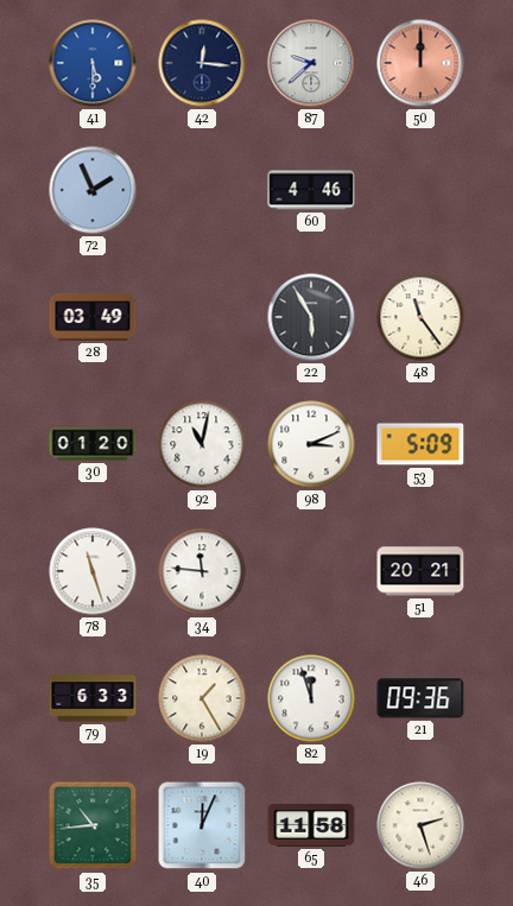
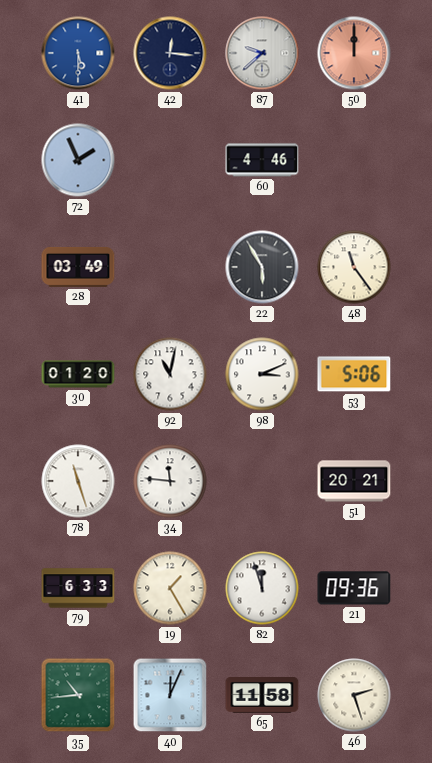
53: 5:09 -> 5:06
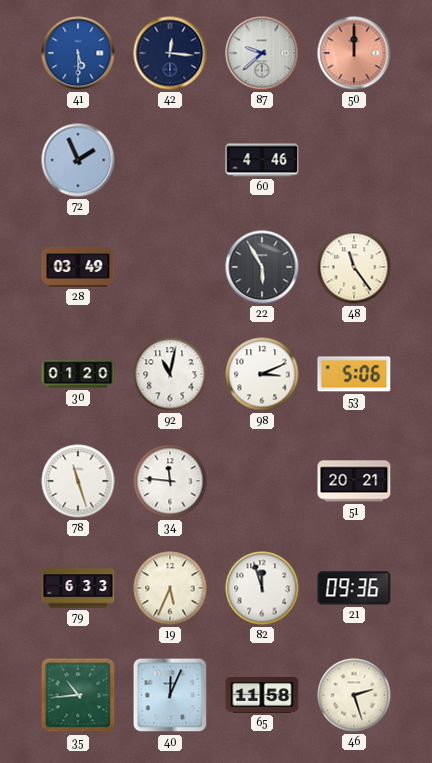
19: 1:25 -> 5:34
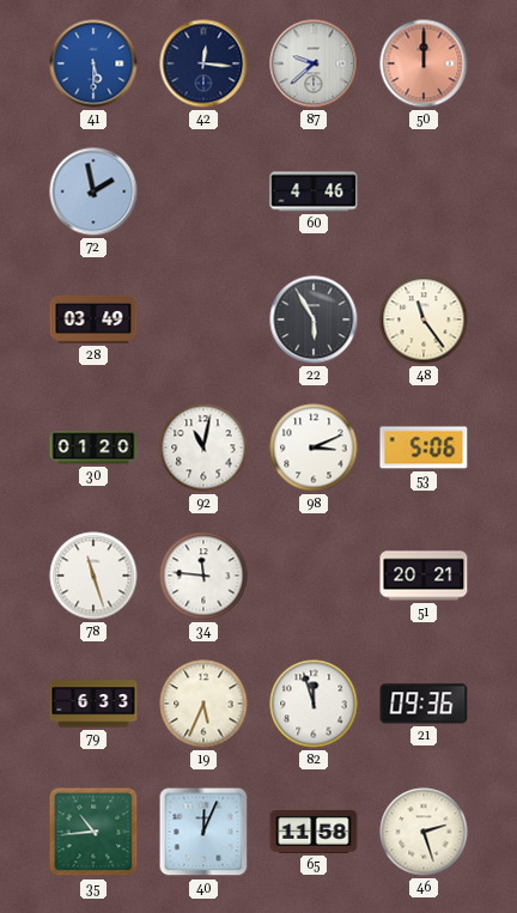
72: 1:56 -> 1:58
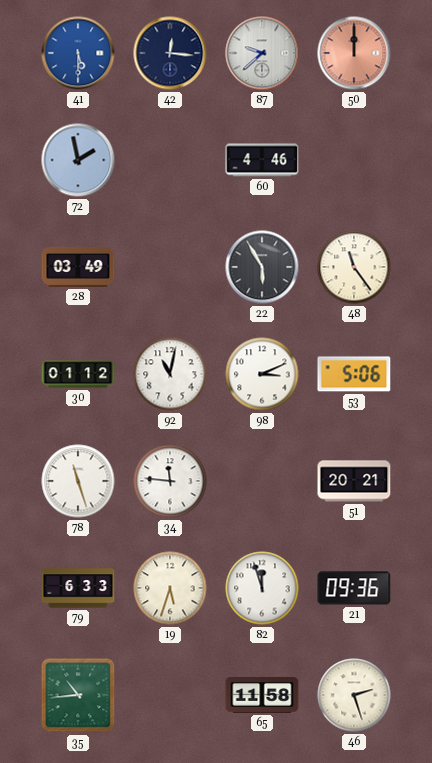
30: 01:20 -> 01:12
19: 5:34 -> 5:33
40: 12:04 -> none
